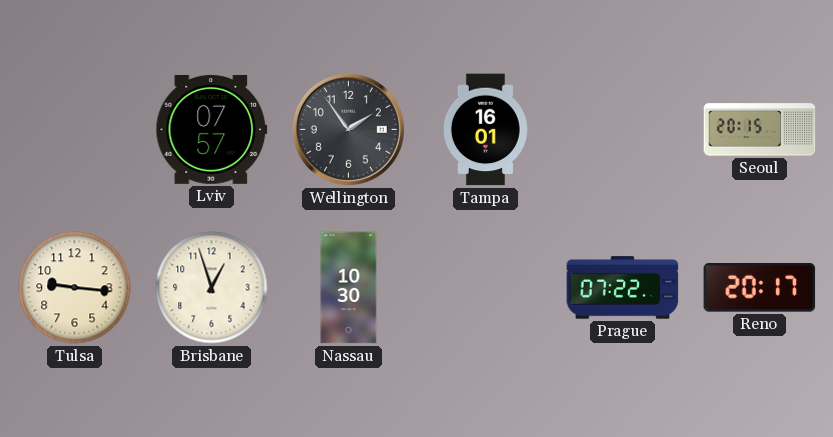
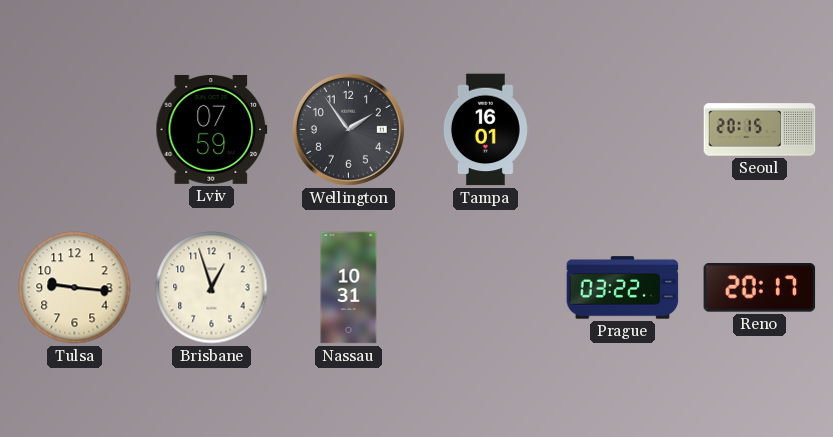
Lviv: 07:57 -> 07:59
Nassau: 10:30 -> 10:31
Prague: 07:22 -> 03:22
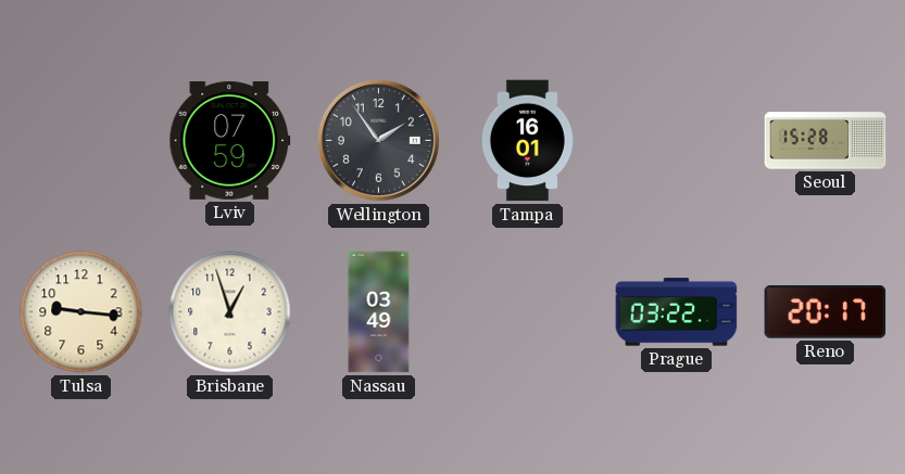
Seoul: 20:15 -> 15:28
Nassau: 10:31 -> 03:49
